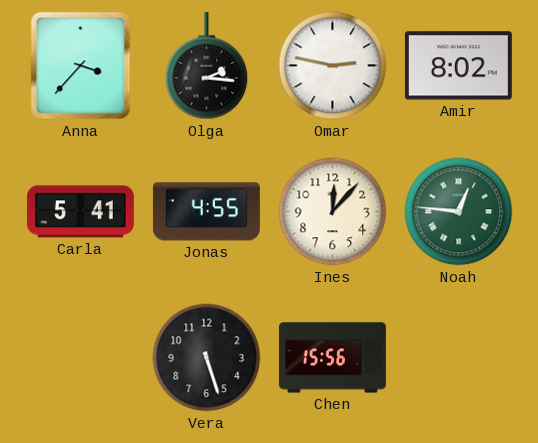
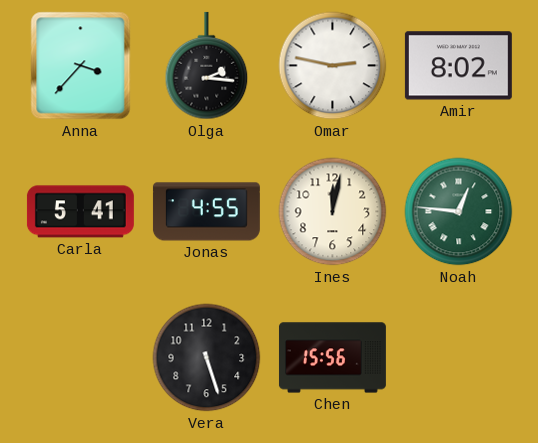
Ines: 12:07 -> 12:02
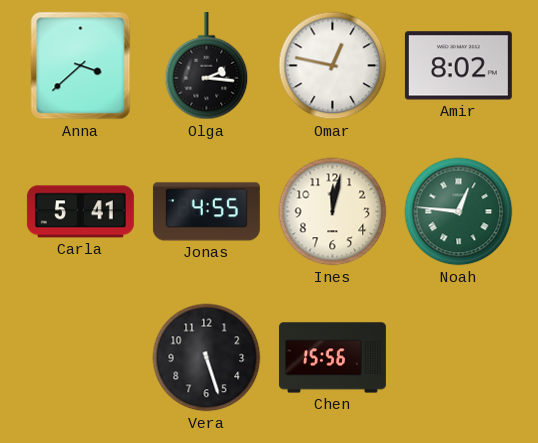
Anna: 3:37 -> 3:38
Omar: 2:47 -> 12:47
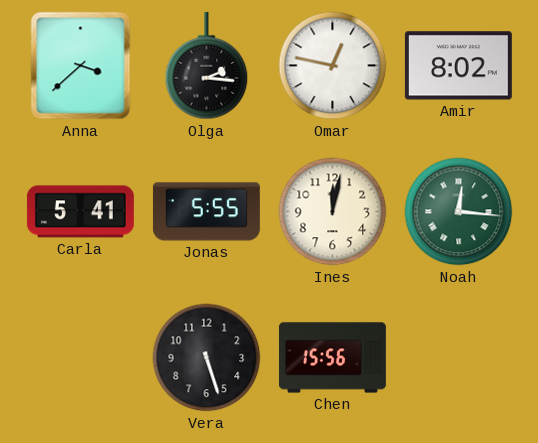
Jonas: 4:55 -> 5:55
Noah: 12:46 -> 12:16
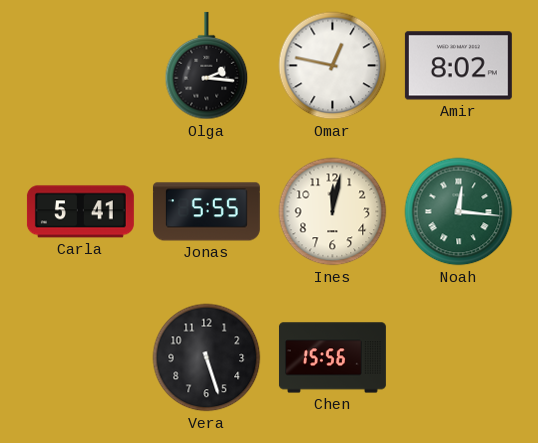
Anna: 3:38 -> none
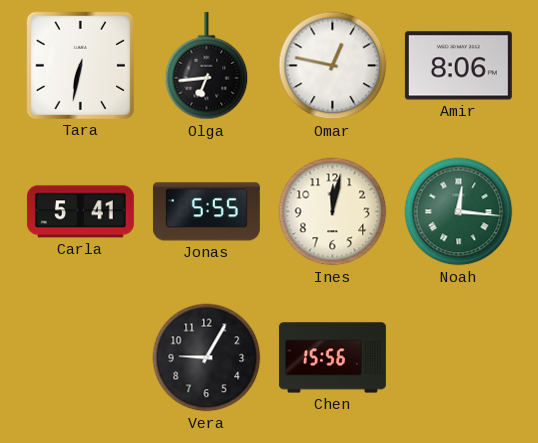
Tara: none -> 6:32
Olga: 2:16 -> 6:44
Amir: 8:02 -> 8:06
Vera: 5:27 -> 9:05
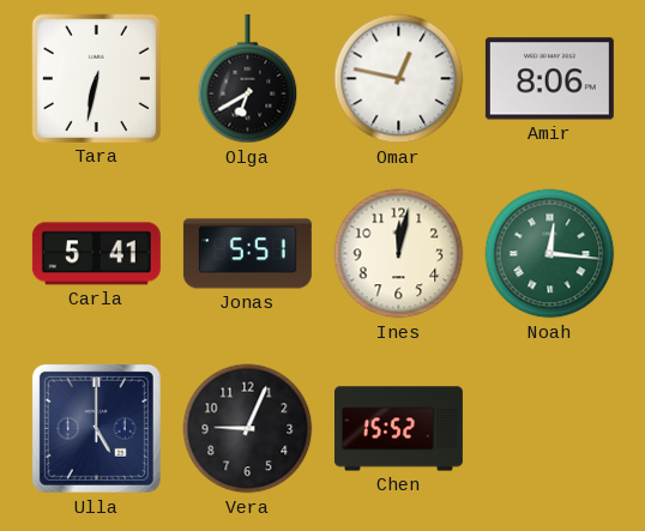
Olga: 6:44 -> 6:40
Jonas: 5:55 -> 5:51
Ulla: none -> 5:00
Vera: 9:05 -> 9:04
Chen: 15:56 -> 15:52
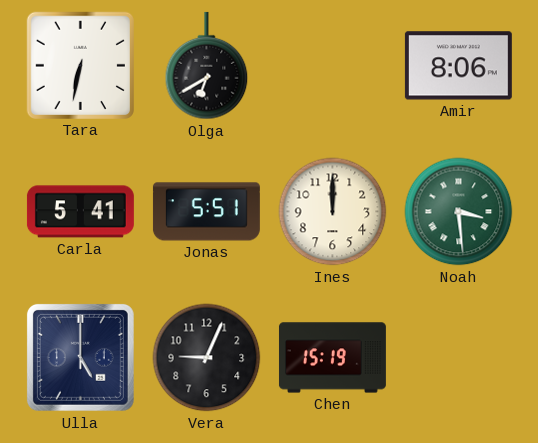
Omar: 12:47 -> none
Ines: 12:02 -> 12:00
Noah: 12:16 -> 3:29
Chen: 15:52 -> 15:19
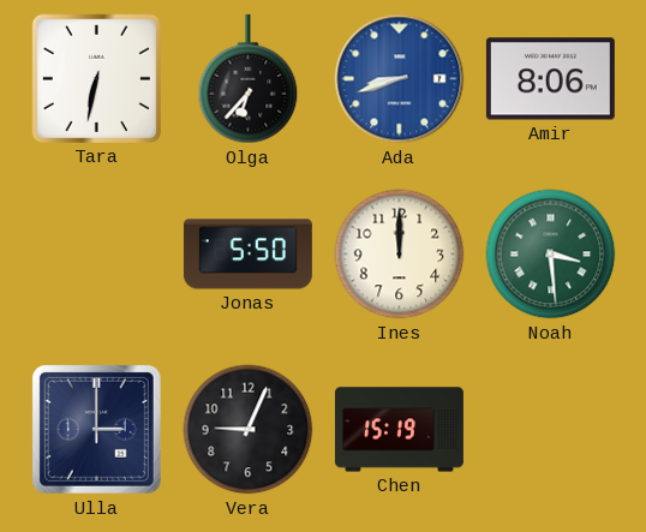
Olga: 6:40 -> 6:37
Ada: none -> 8:42
Carla: 5:41 -> none
Jonas: 5:51 -> 5:50
Ulla: 5:00 -> 3:00
